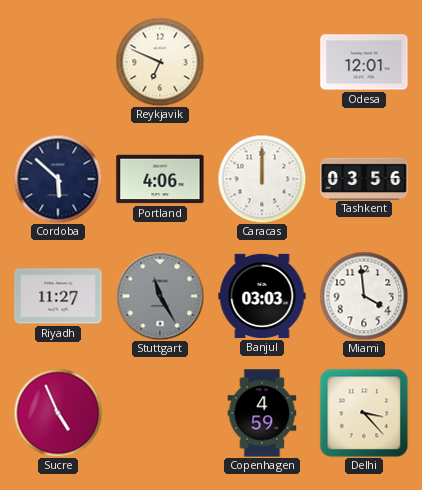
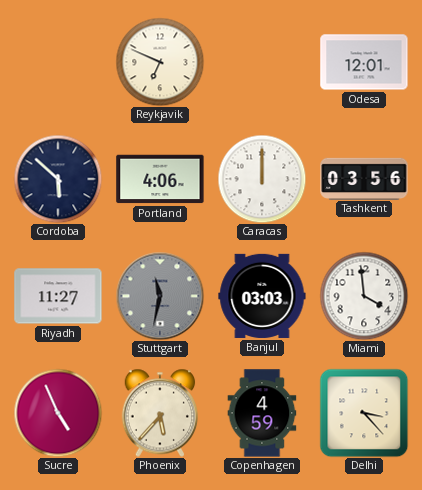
Stuttgart: 11:25 -> 11:32
Phoenix: none -> 5:37
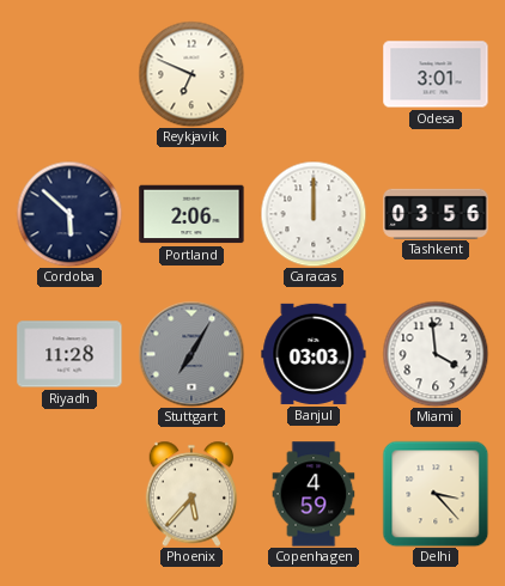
Odesa: 12:01 -> 3:01
Portland: 4:06 -> 2:06
Riyadh: 11:27 -> 11:28
Stuttgart: 11:32 -> 7:05
Sucre: 4:56 -> none
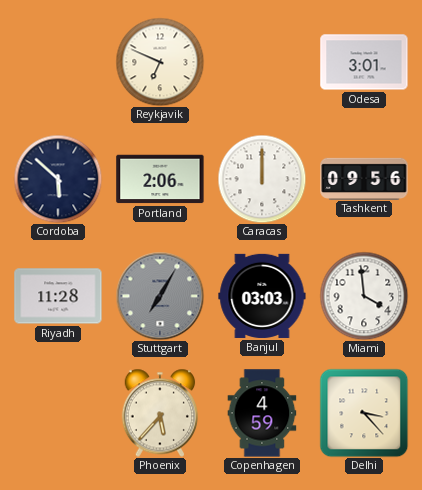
Tashkent: 03:56 -> 09:56
